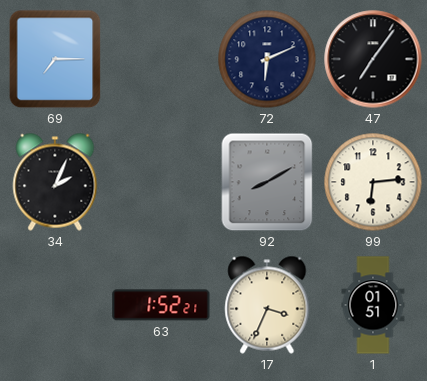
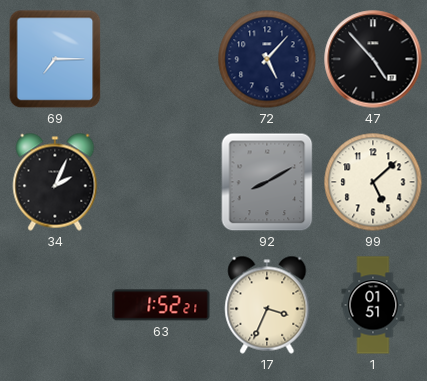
72: 6:11 -> 5:07
47: 7:06 -> 4:53
99: 6:14 -> 5:08
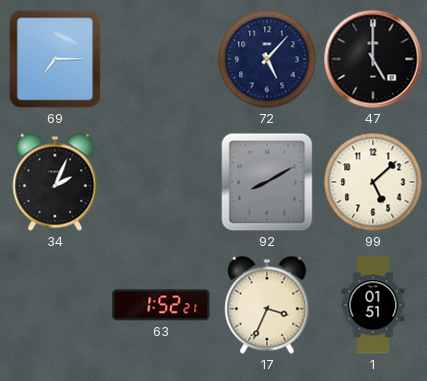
47: 4:53 -> 5:00
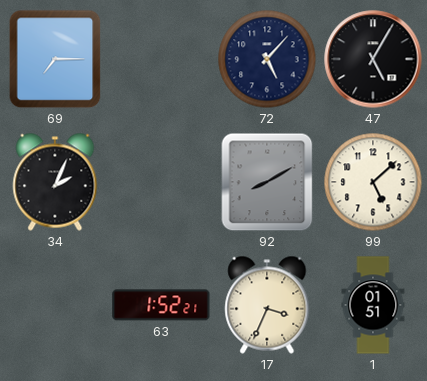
47: 5:00 -> 5:05
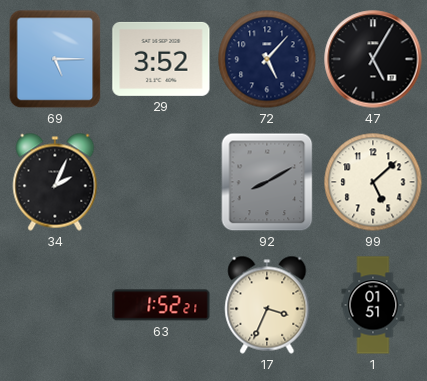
69: 7:15 -> 5:15
29: none -> 3:52
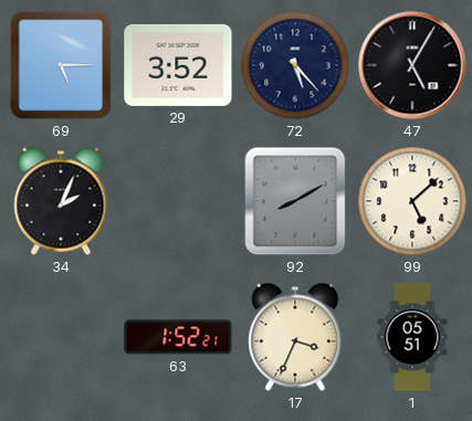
72: 5:07 -> 5:23
1: 01:51 -> 05:51
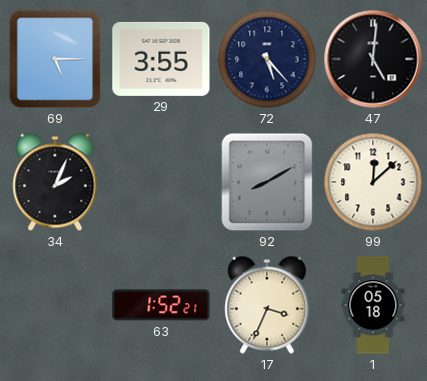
29: 3:52 -> 3:55
47: 5:05 -> 5:01
99: 5:08 -> 12:08
1: 05:51 -> 05:18
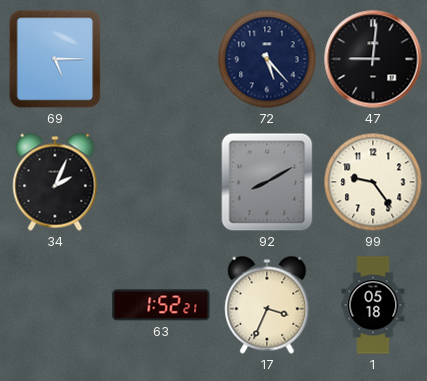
29: 3:55 -> none
47: 5:01 -> 9:01
99: 12:08 -> 9:24
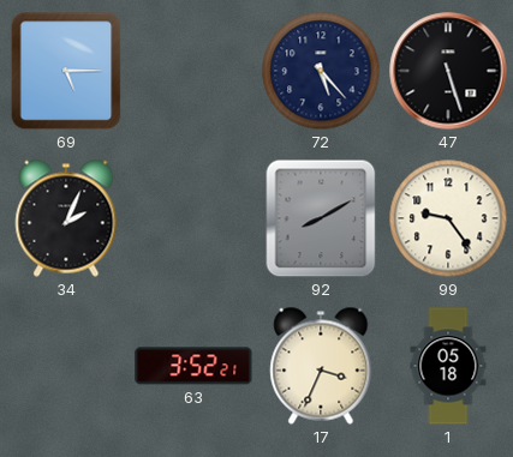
47: 9:01 -> 5:27
63: 1:52 -> 3:52
